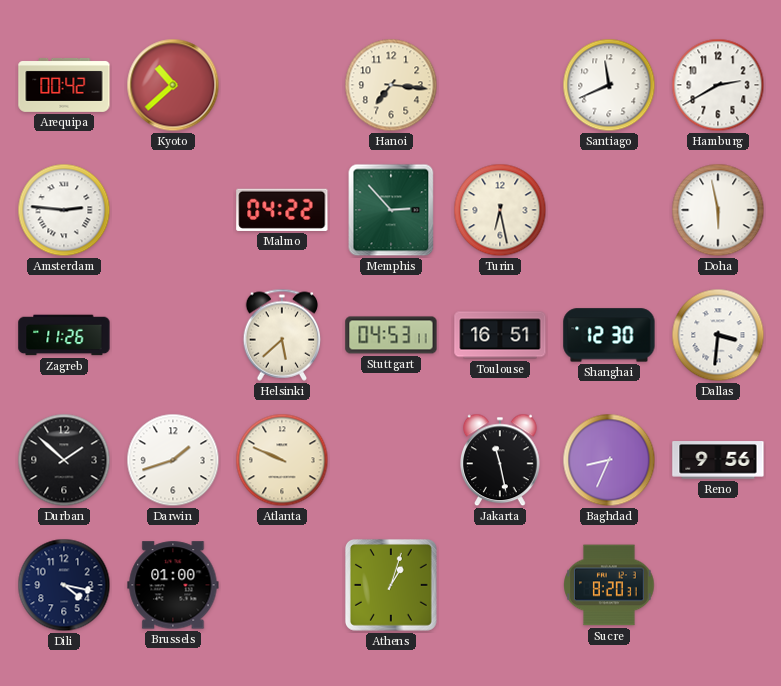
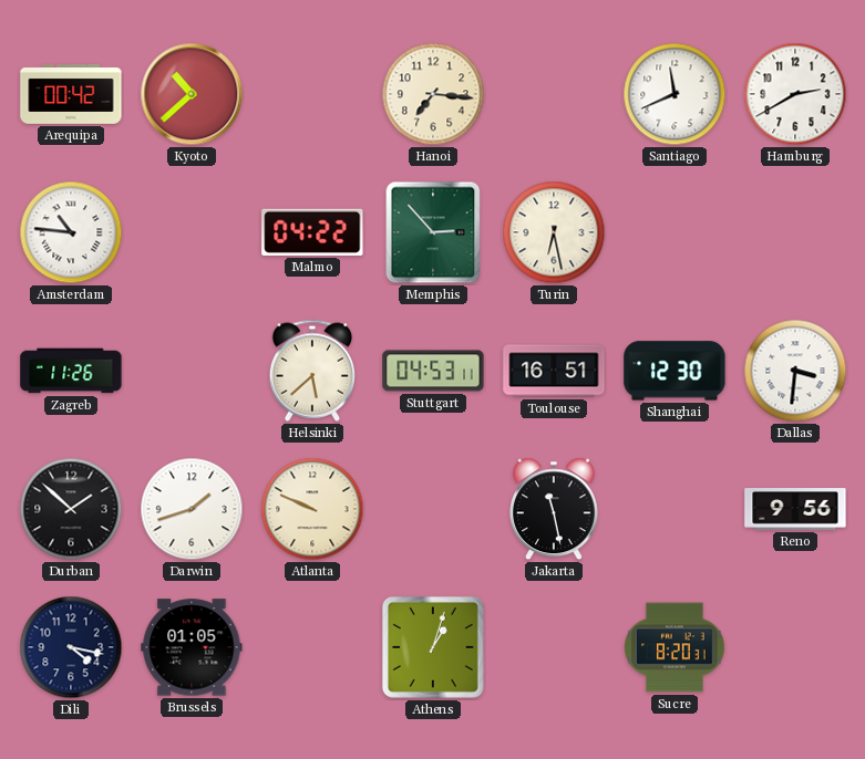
Amsterdam: 2:46 -> 10:46
Doha: 5:58 -> none
Baghdad: 8:34 -> none
Brussels: 01:00 -> 01:05
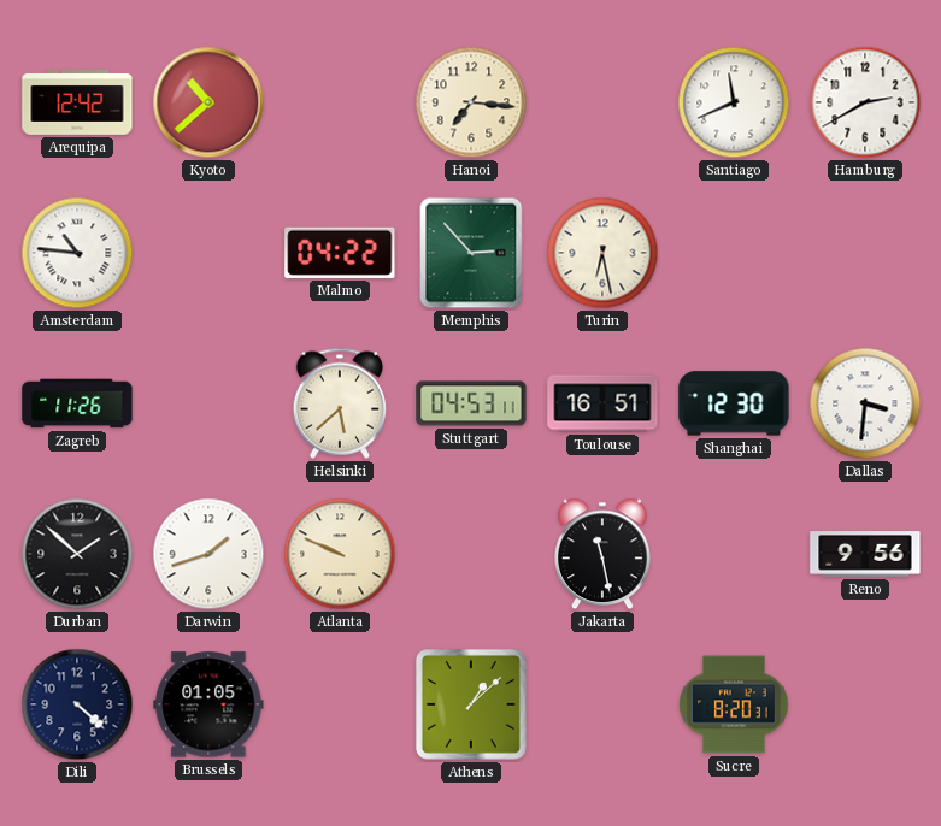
Arequipa: 00:42 -> 12:42
Dili: 4:17 -> 4:22
Athens: 1:03 -> 1:08
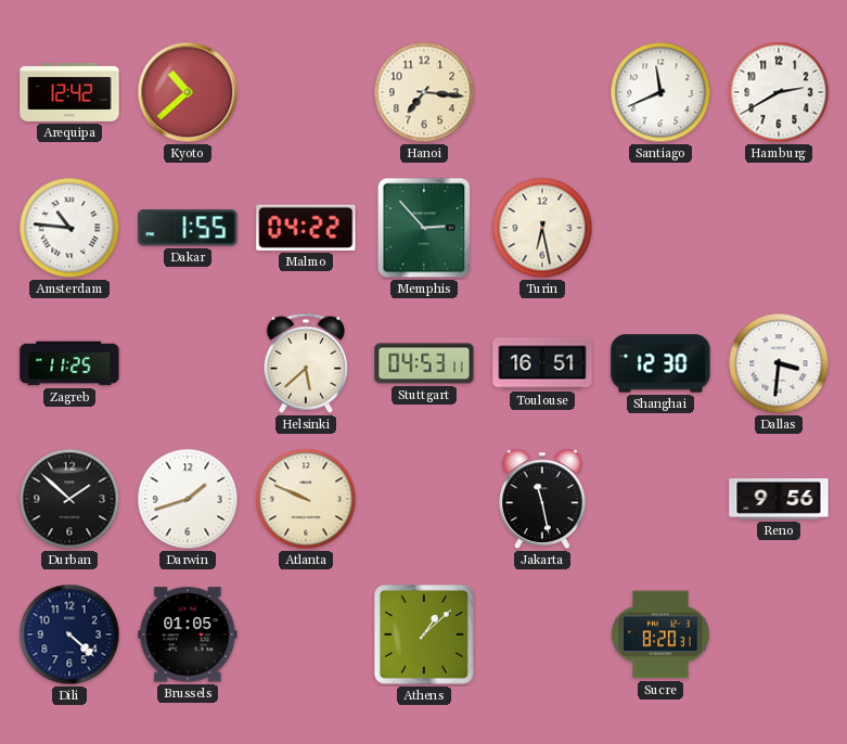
Dakar: none -> 1:55
Zagreb: 11:26 -> 11:25
